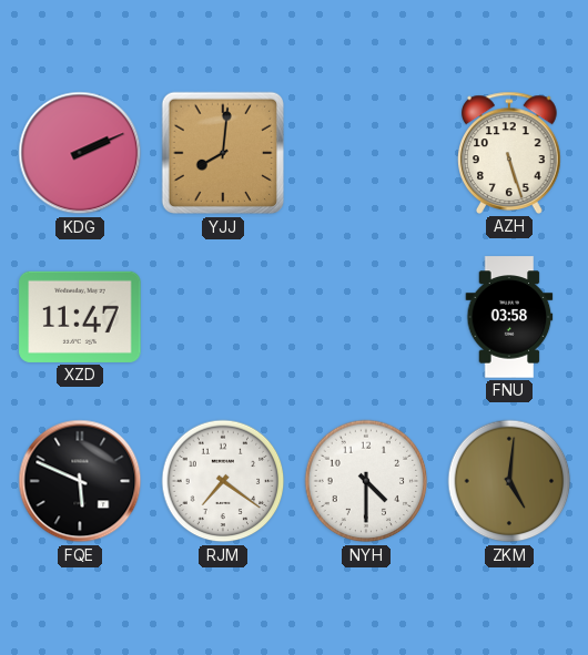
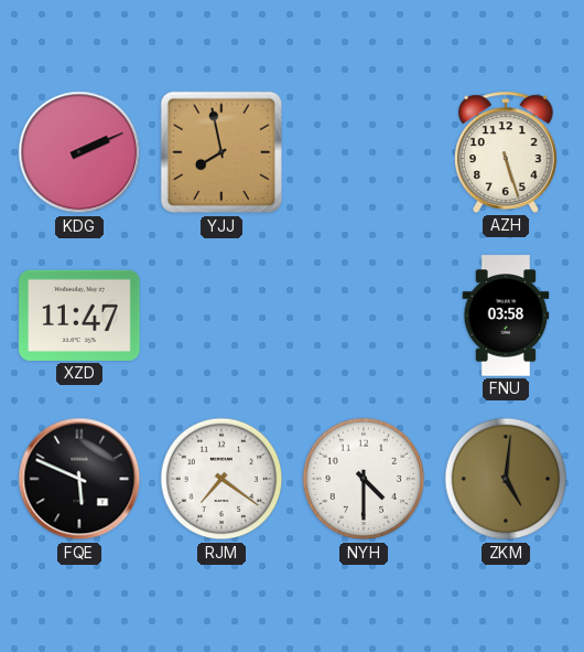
YJJ: 8:01 -> 7:58
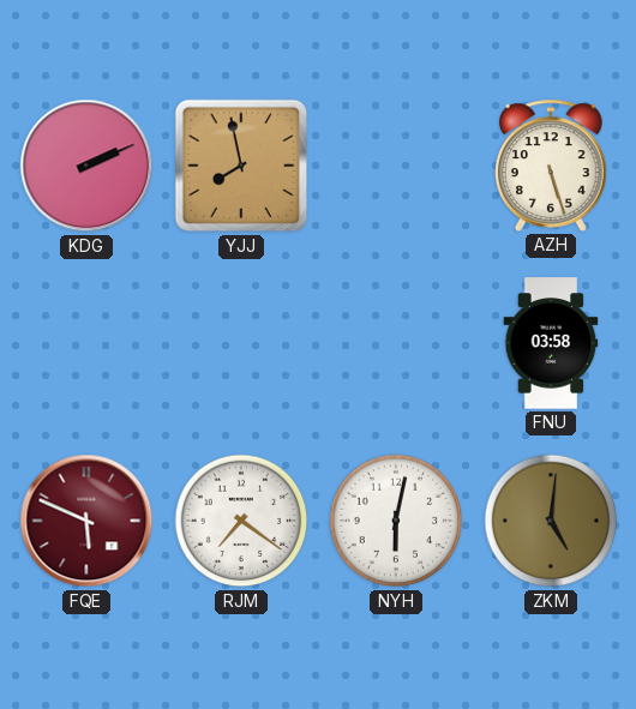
XZD: 11:47 -> none
FQE dial: black -> burgundy
NYH: 4:30 -> 6:02
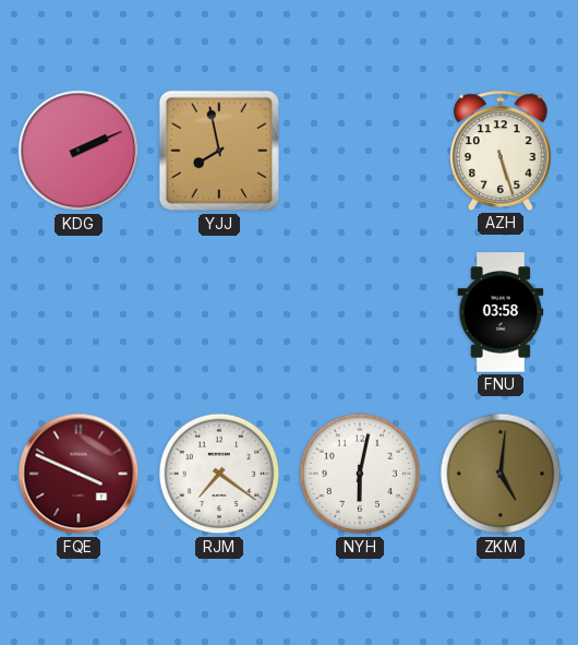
FQE: 5:49 -> 3:49
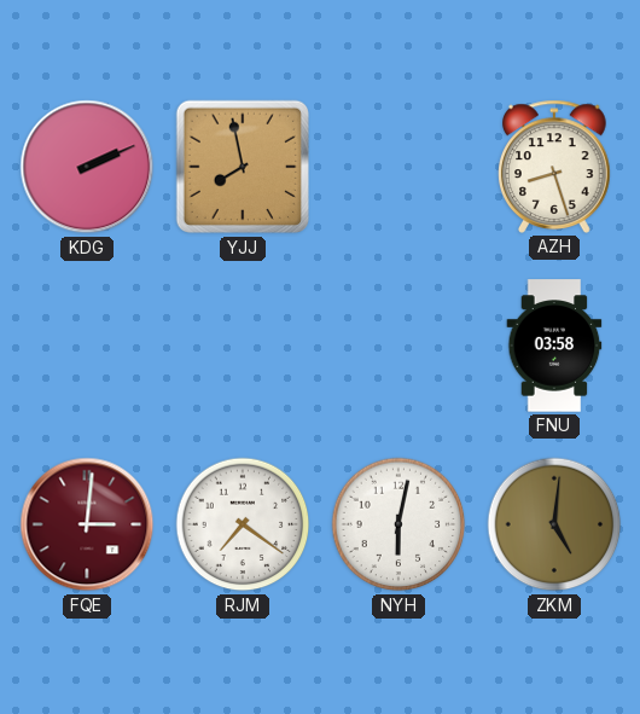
AZH: 5:27 -> 8:27
FQE: 3:49 -> 3:01
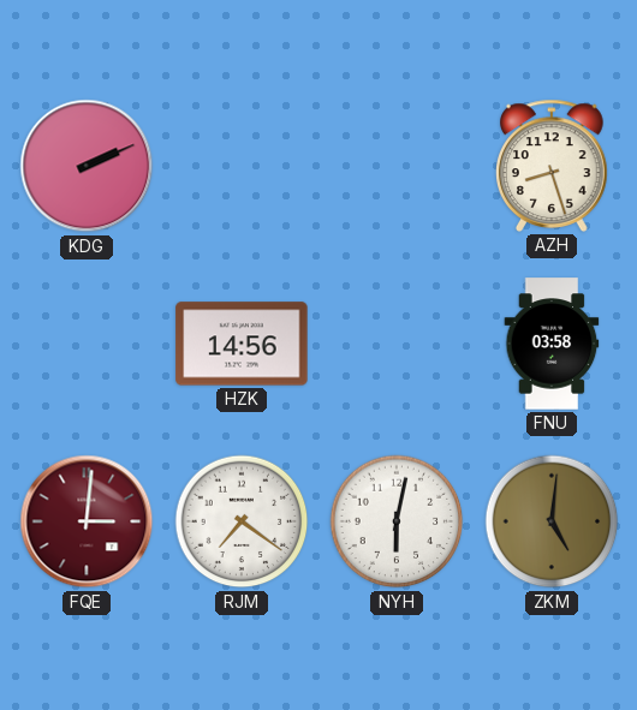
YJJ: 7:58 -> none
HZK: none -> 14:56
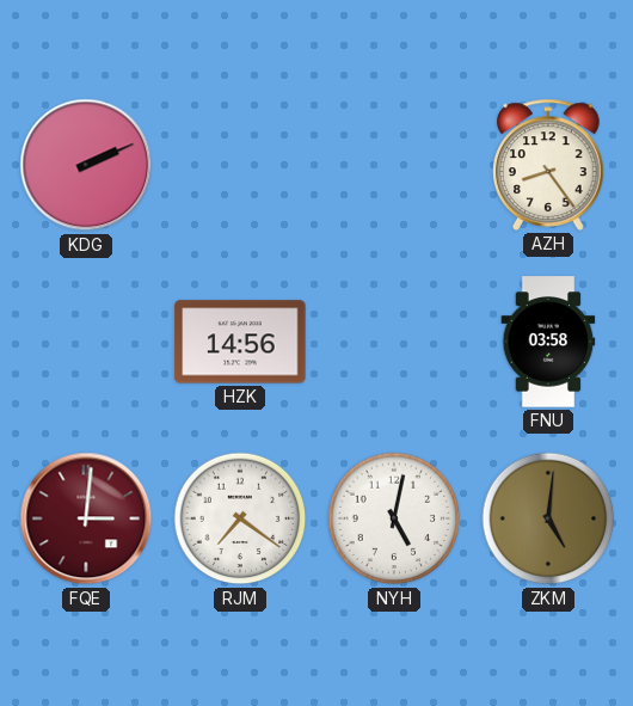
AZH: 8:27 -> 8:24
NYH: 6:02 -> 5:02
